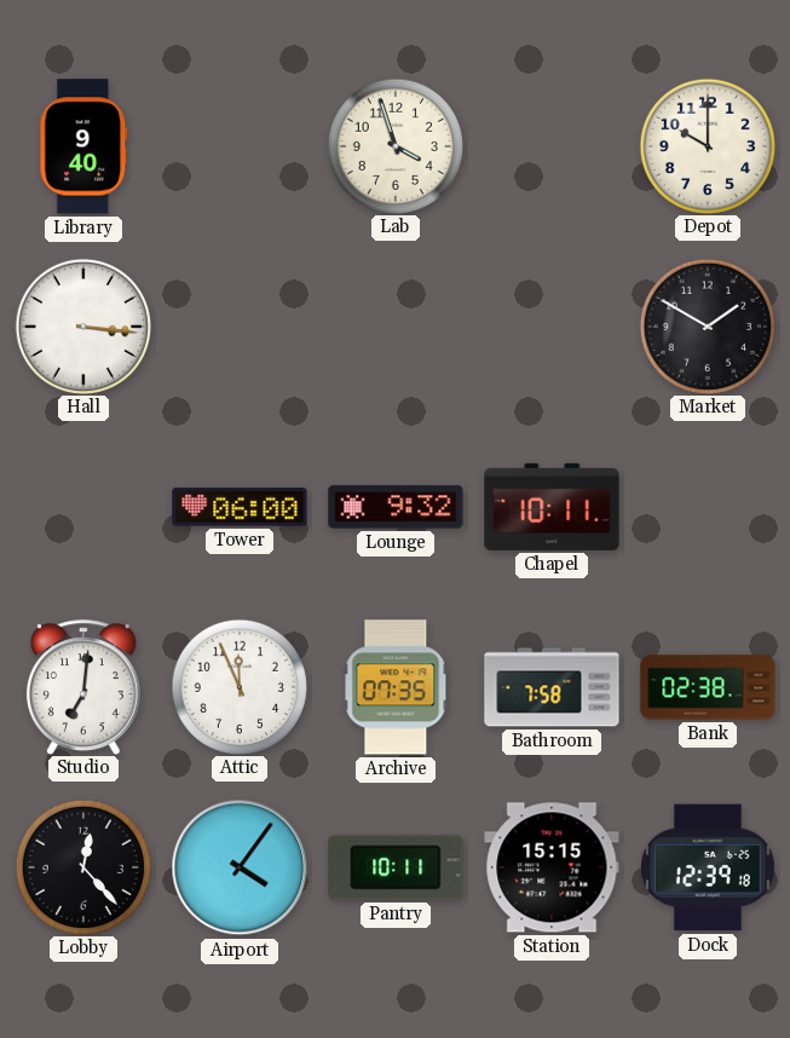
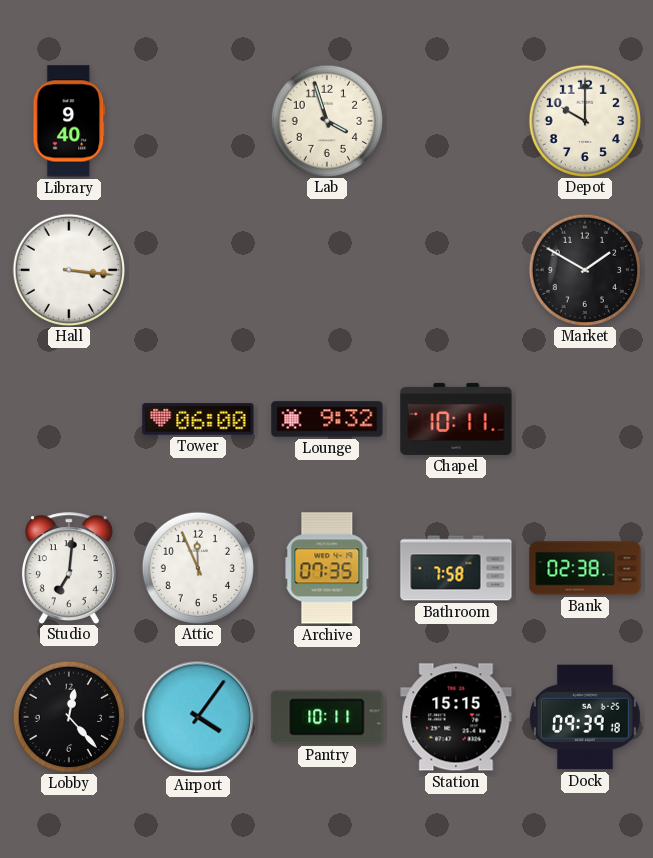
Dock: 12:39 -> 09:39
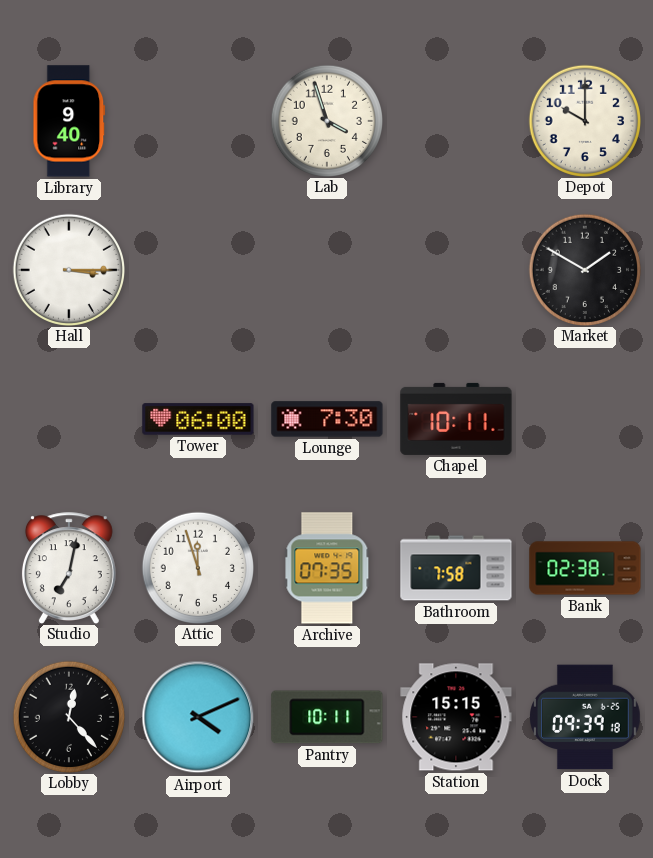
Hall: 3:16 -> 3:15
Lounge: 9:32 -> 7:30
Studio: 7:01 -> 7:02
Attic: 11:56 -> 11:57
Airport: 4:06 -> 4:11
